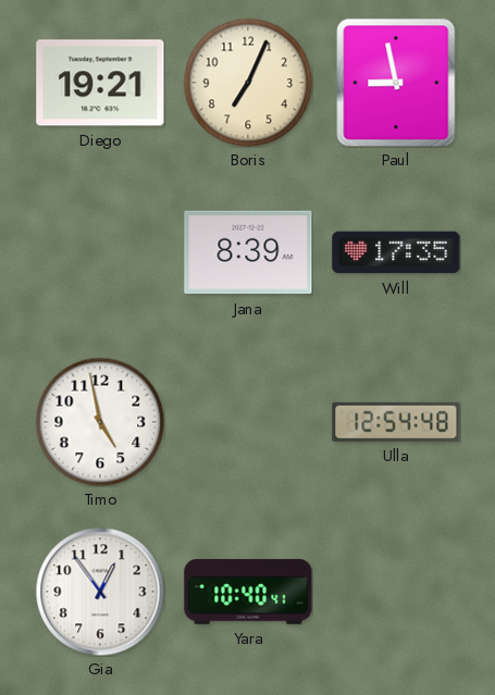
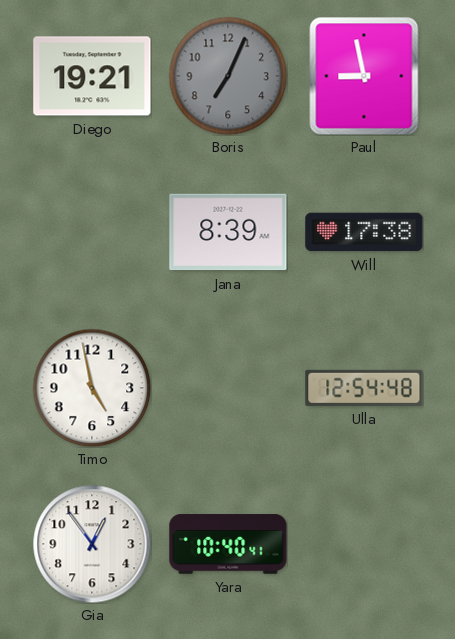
Boris dial: cream -> grey
Will: 17:35 -> 17:38
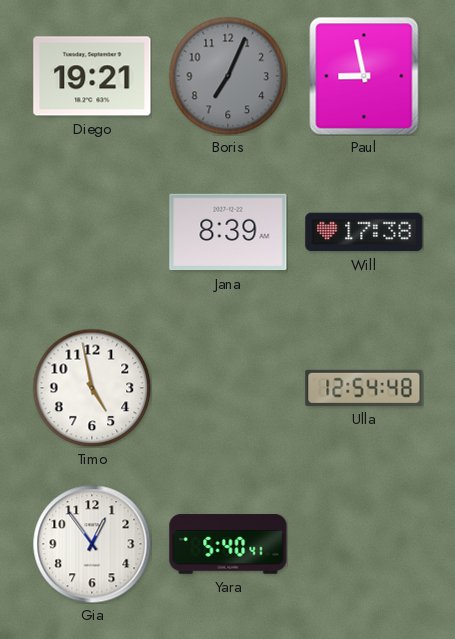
Yara: 10:40 -> 5:40
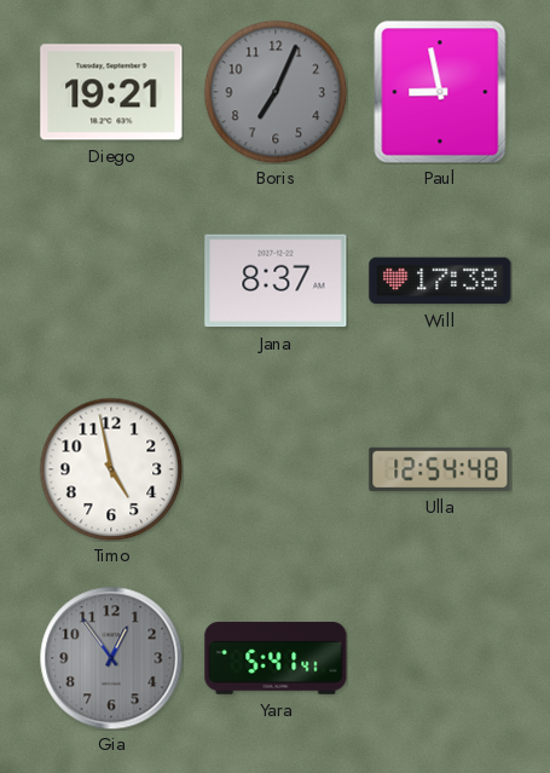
Jana: 8:39 -> 8:37
Gia dial: white -> grey
Yara: 5:40 -> 5:41
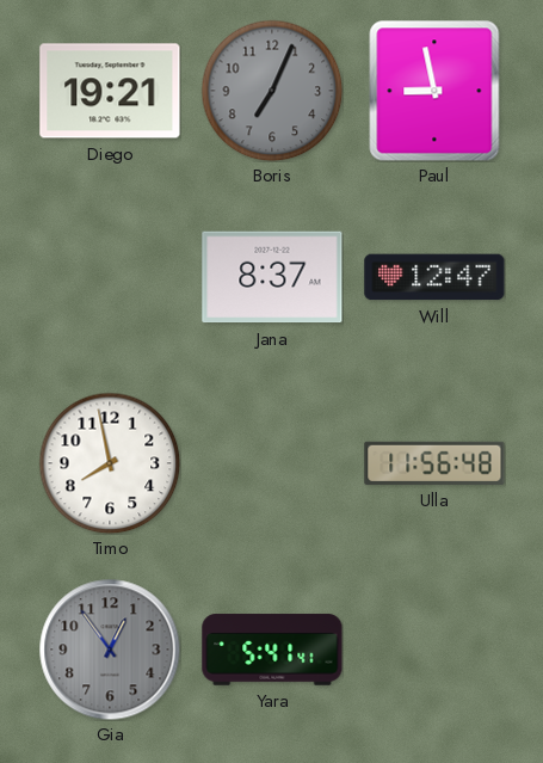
Will: 17:38 -> 12:47
Timo: 4:58 -> 7:58
Ulla: 12:54 -> 11:56
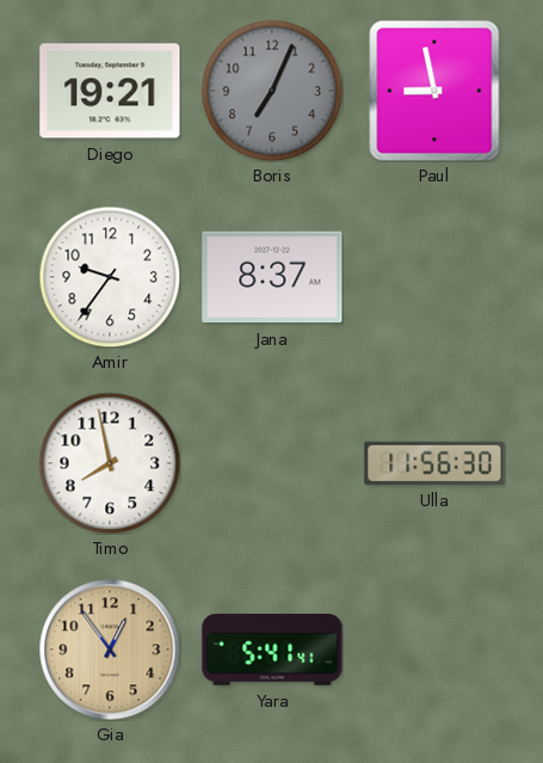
Amir: none -> 9:36
Will: 12:47 -> none
Ulla: 11:56:48 -> 11:56:30
Gia dial: grey -> champagne
